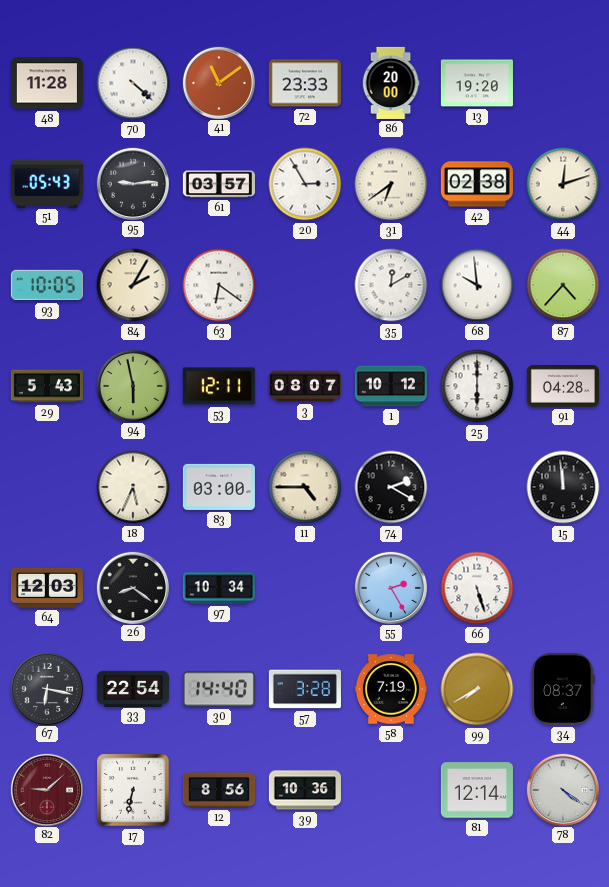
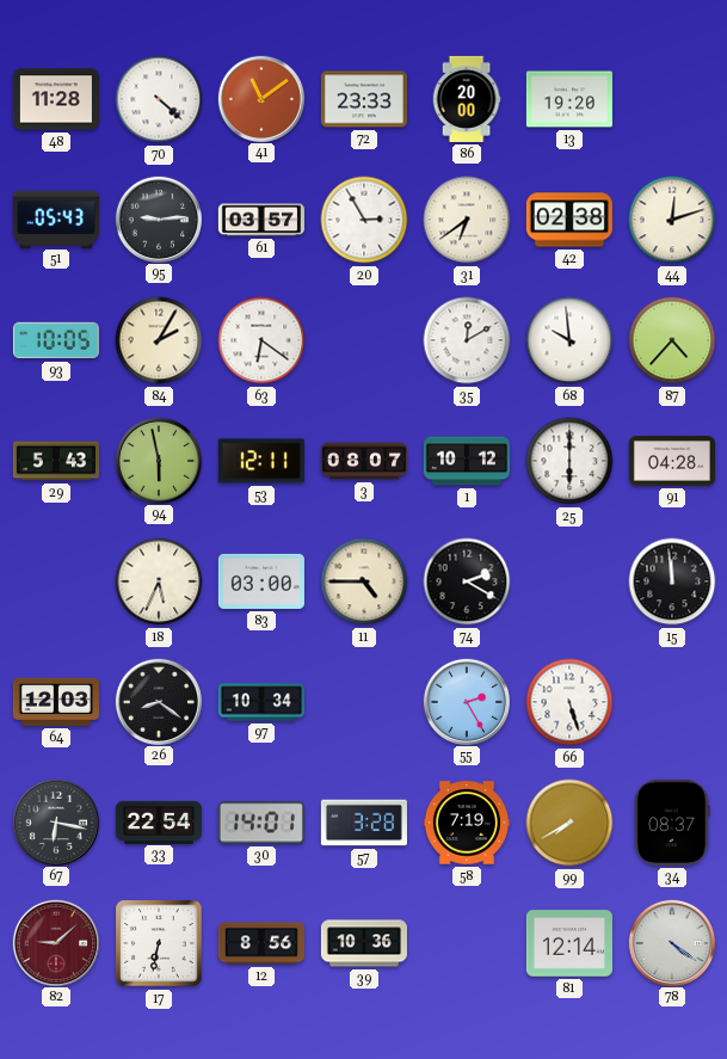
30: 14:40 -> 14:01
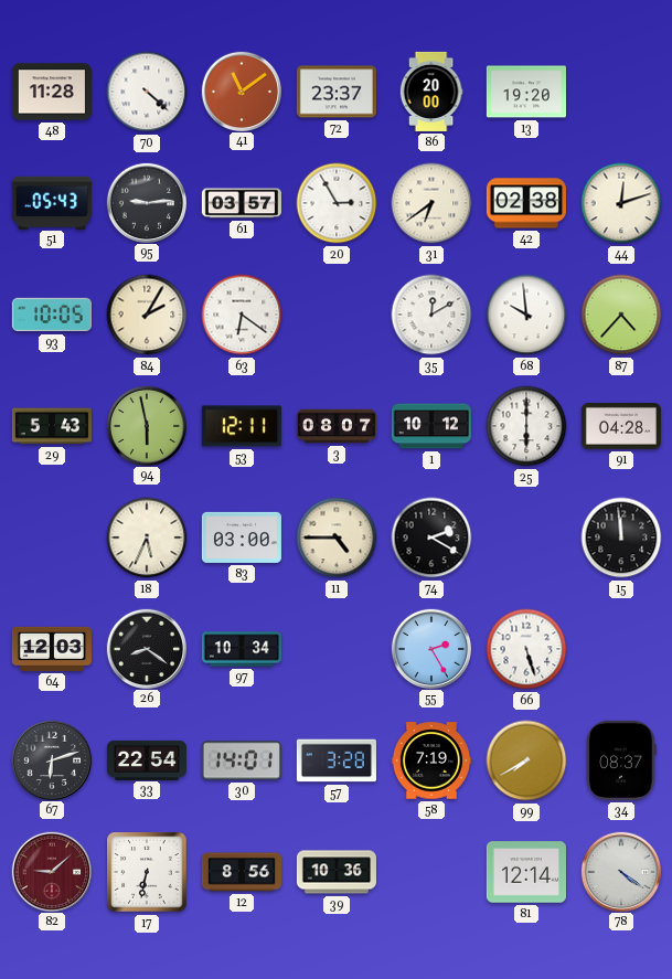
72: 23:33 -> 23:37
67: 6:17 -> 6:12
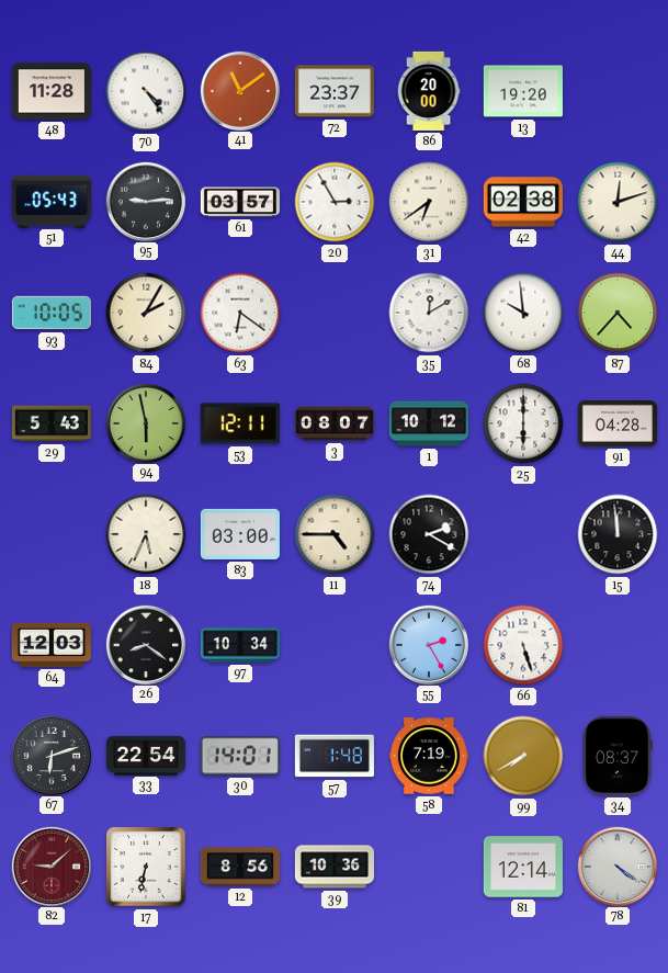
70: 4:22 -> 4:24
57: 3:28 -> 1:48
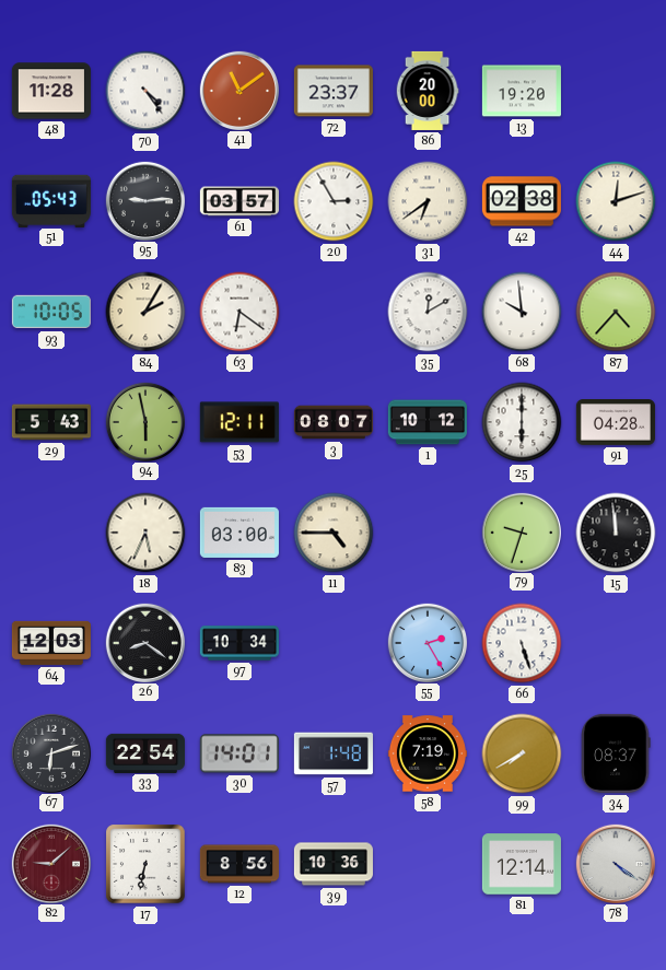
74: 2:20 -> none
79: none -> 9:33
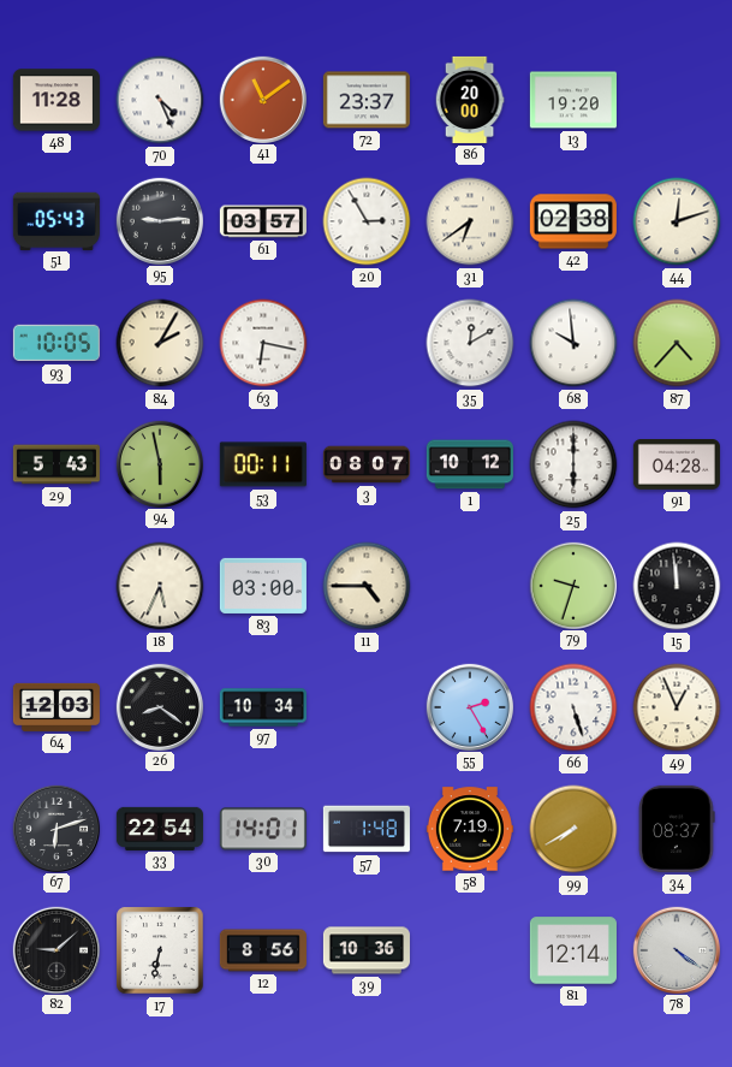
70: 4:24 -> 4:26
63: 6:21 -> 6:17
53: 12:11 -> 00:11
49: none -> 12:56
82 dial: burgundy -> black
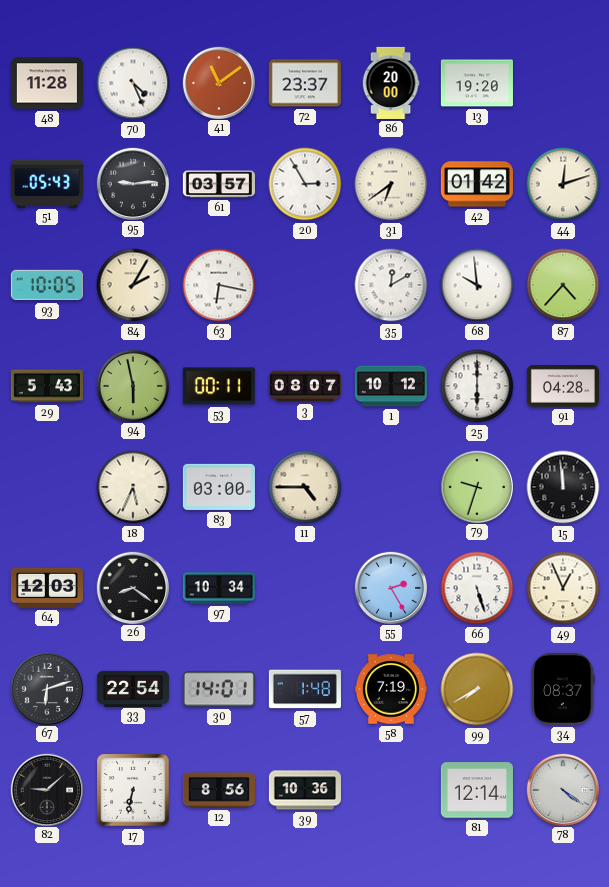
42: 02:38 -> 01:42
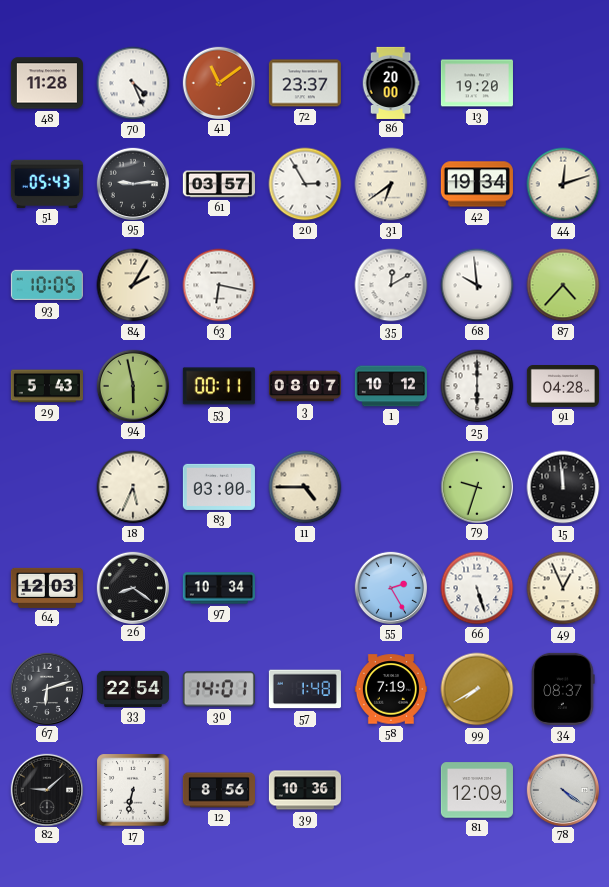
42: 01:42 -> 19:34
81: 12:14 -> 12:09
